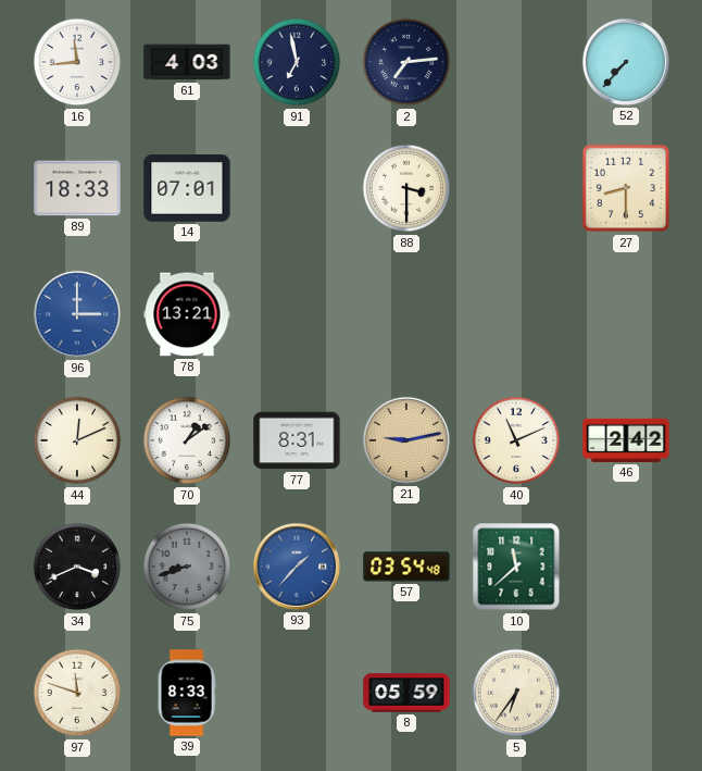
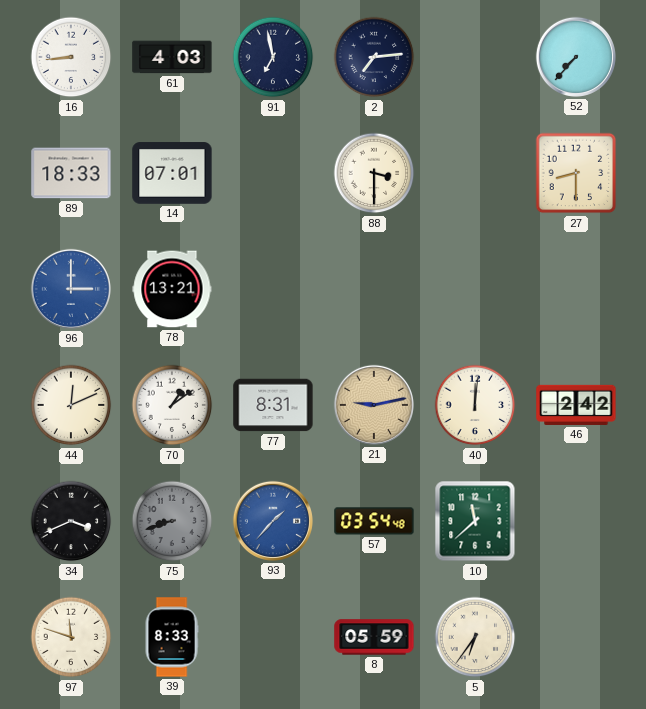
16: 11:44 -> 8:44
40: 11:11 -> 12:01
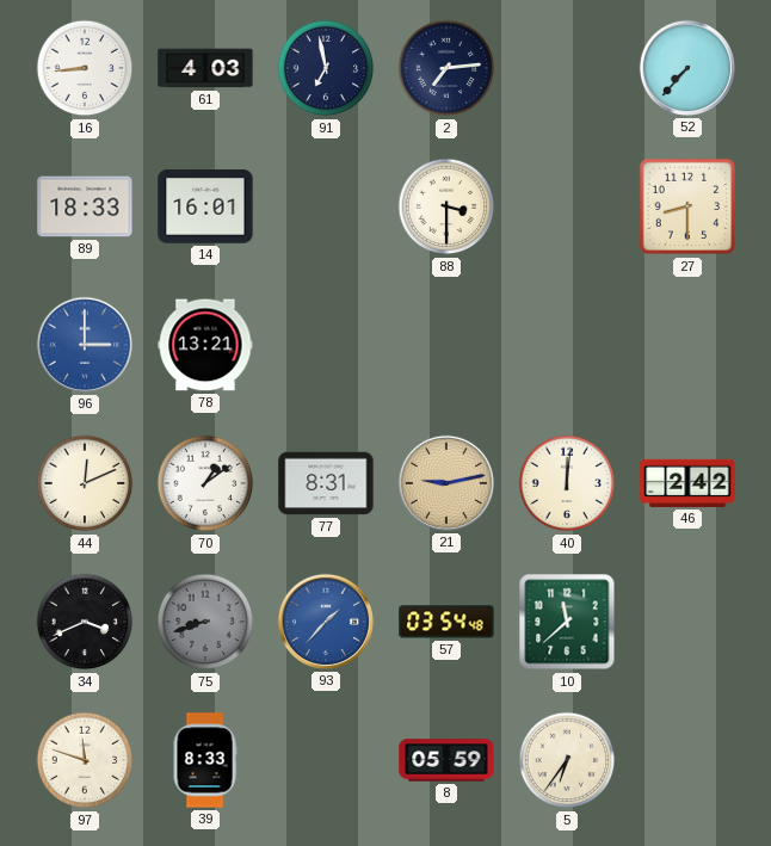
14: 07:01 -> 16:01
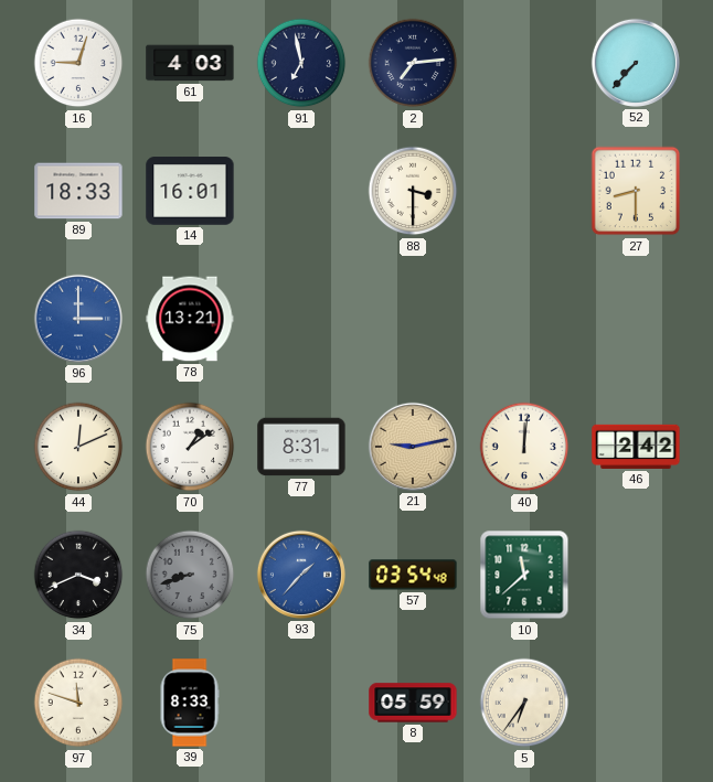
16: 8:44 -> 9:03
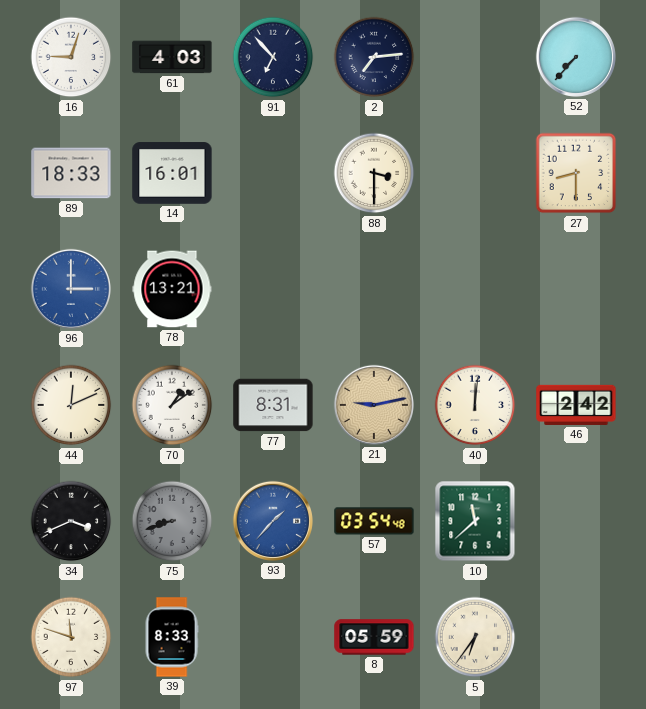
91: 6:58 -> 6:53
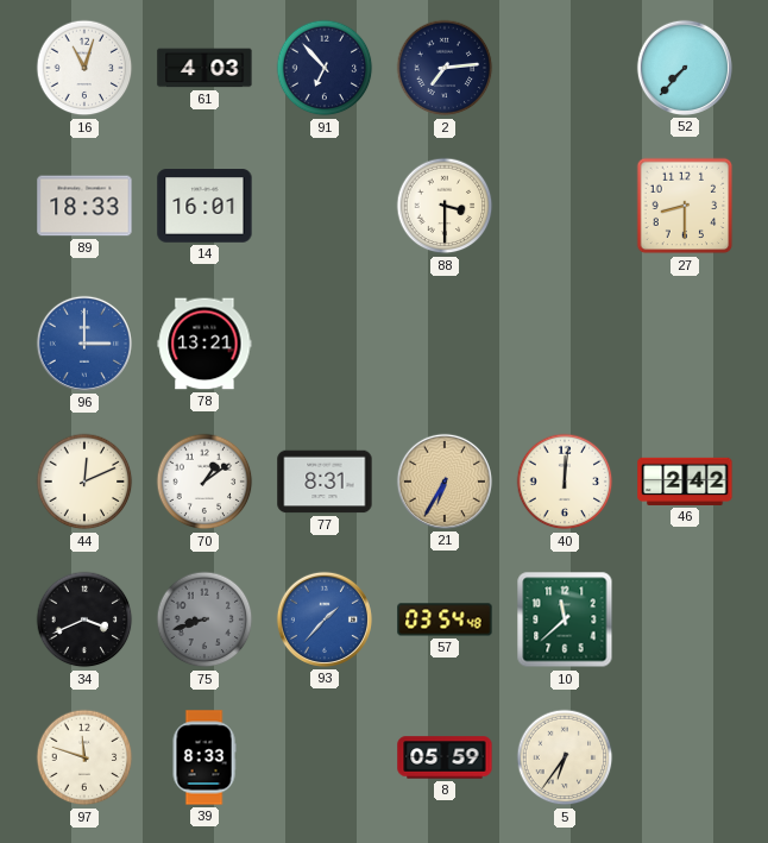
16: 9:03 -> 11:03
21: 9:13 -> 6:35
